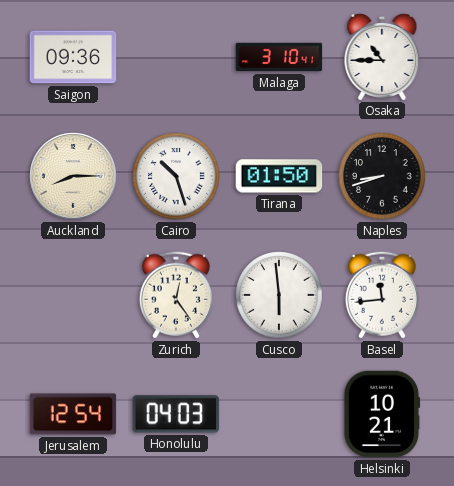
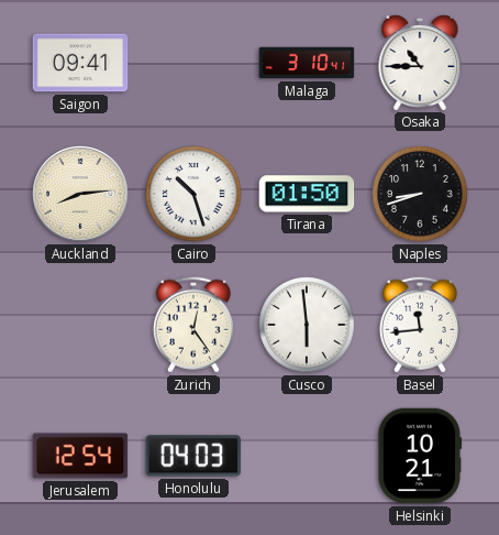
Saigon: 09:36 -> 09:41
Auckland: 8:15 -> 8:14
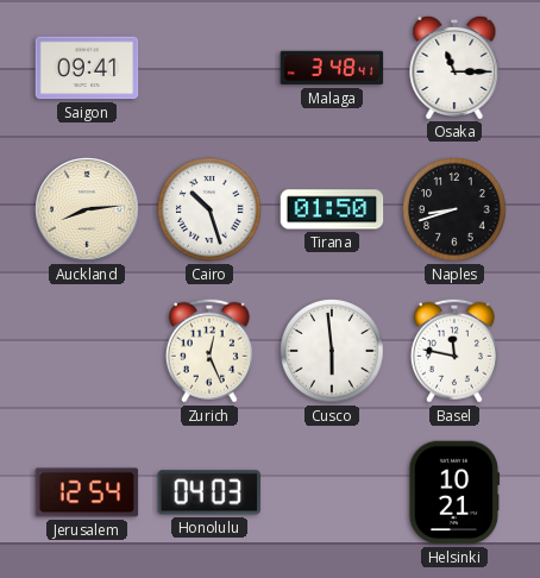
Malaga: 3:10 -> 3:48
Osaka: 10:45 -> 11:15
Zurich: 12:24 -> 12:26
Basel: 11:44 -> 11:47
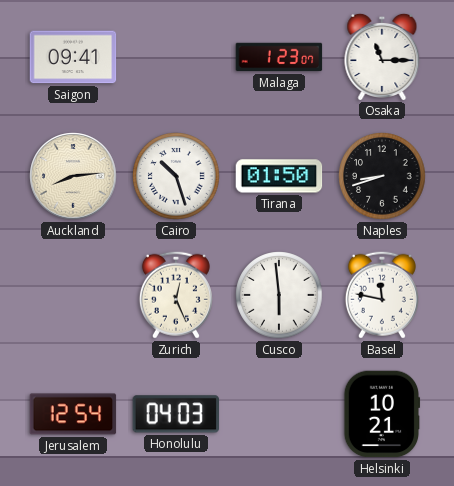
Malaga: 3:48 -> 1:23
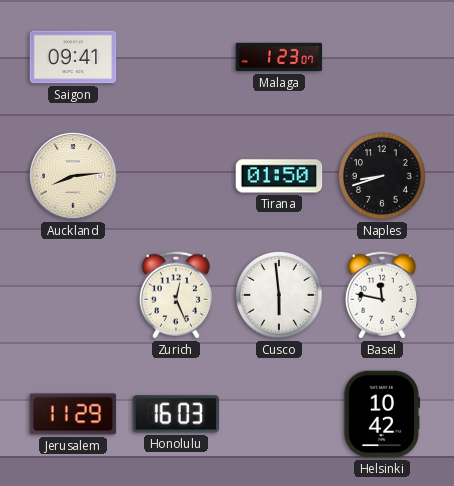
Osaka: 11:15 -> none
Cairo: 10:27 -> none
Jerusalem: 12:54 -> 11:29
Honolulu: 04:03 -> 16:03
Helsinki: 10:21 -> 10:42
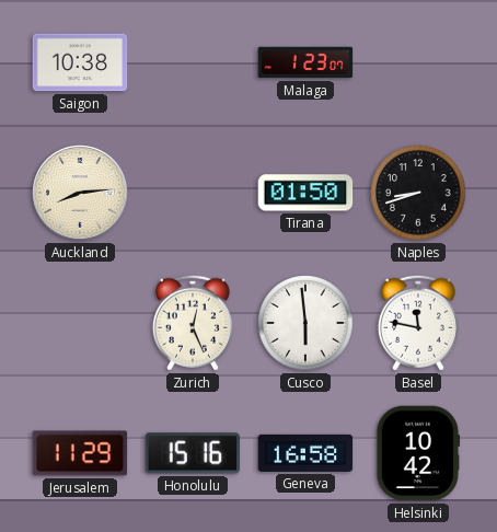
Saigon: 09:41 -> 10:38
Honolulu: 16:03 -> 15:16
Geneva: none -> 16:58
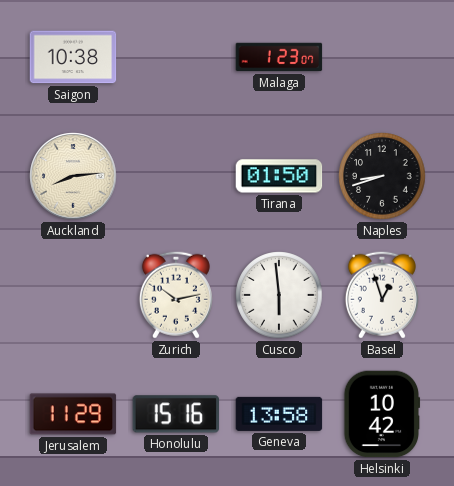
Zurich: 12:26 -> 10:13
Basel: 11:47 -> 12:57
Geneva: 16:58 -> 13:58
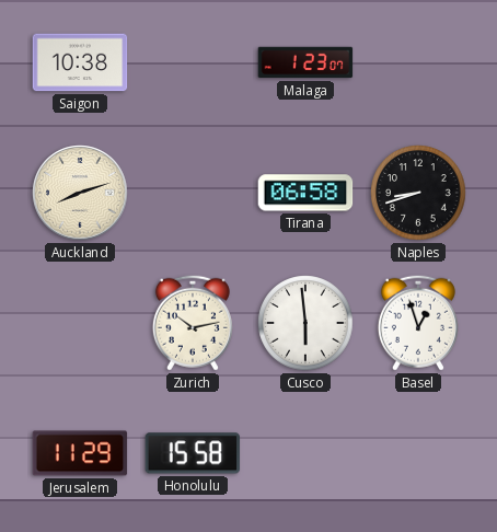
Auckland: 8:14 -> 8:12
Tirana: 01:50 -> 06:58
Honolulu: 15:16 -> 15:58
Geneva: 13:58 -> none
Helsinki: 10:42 -> none
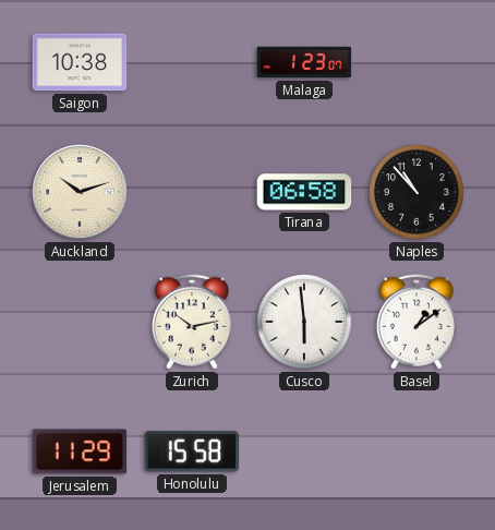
Auckland: 8:12 -> 10:12
Naples: 8:42 -> 10:53
Basel: 12:57 -> 1:09
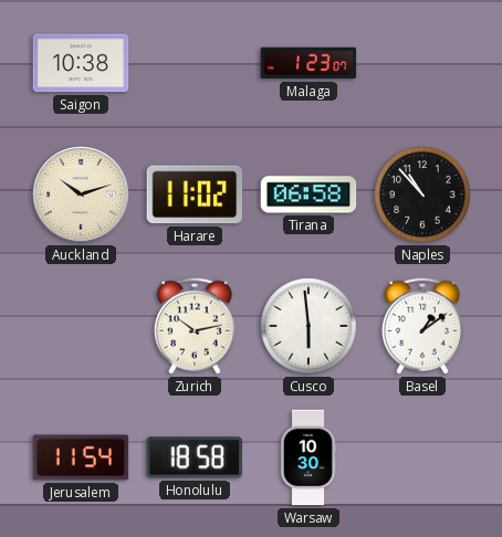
Harare: none -> 11:02
Jerusalem: 11:29 -> 11:54
Honolulu: 15:58 -> 18:58
Warsaw: none -> 10:30
